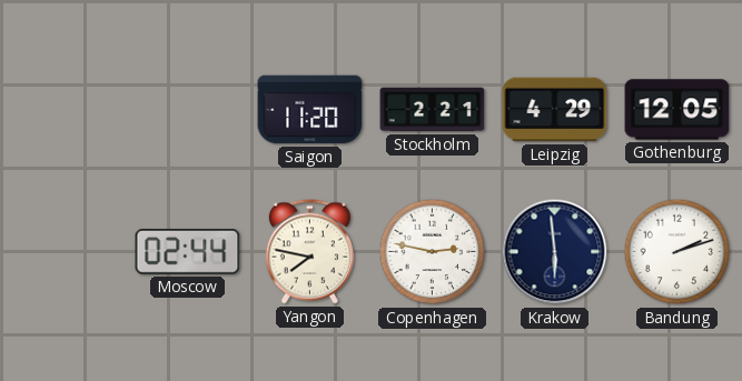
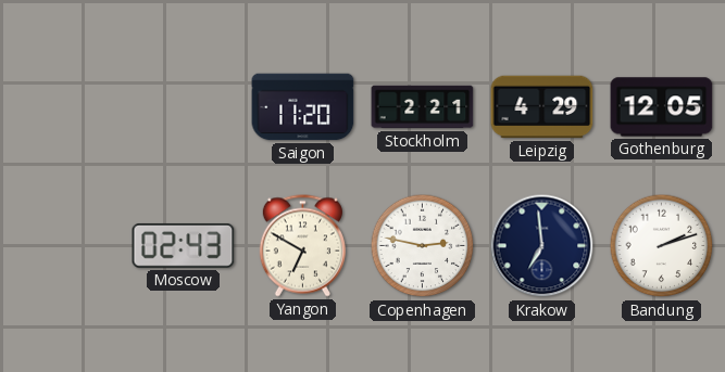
Moscow: 02:44 -> 02:43
Yangon: 7:47 -> 6:50
Krakow: 5:59 -> 6:59
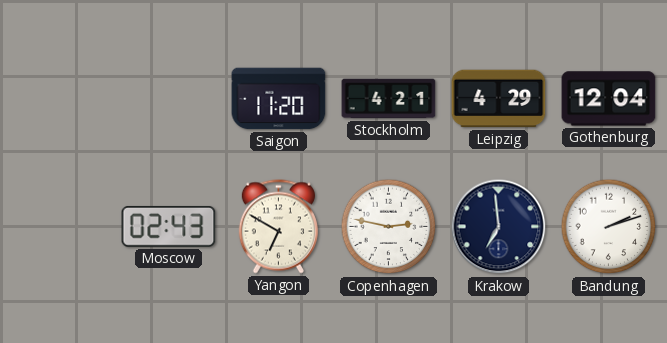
Stockholm: 2:21 -> 4:21
Gothenburg: 12:05 -> 12:04
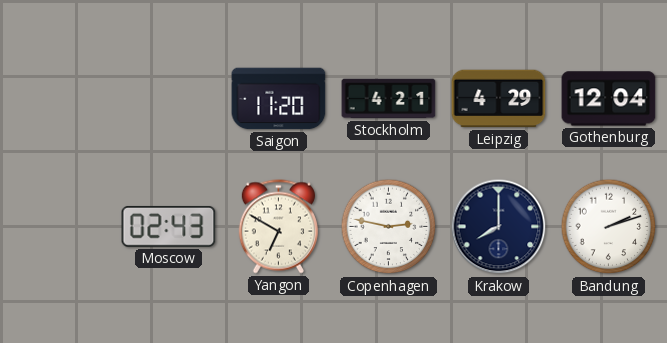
Krakow: 6:59 -> 8:00
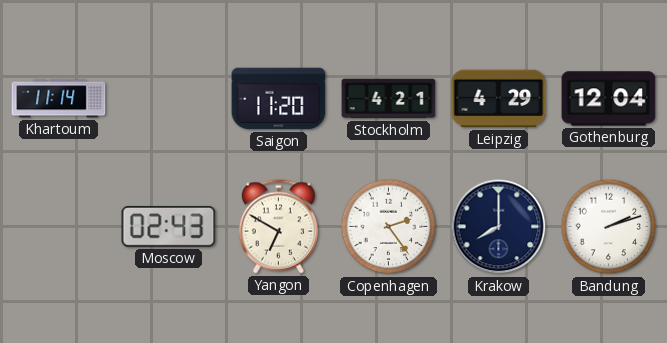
Khartoum: none -> 11:14
Copenhagen: 2:47 -> 2:24
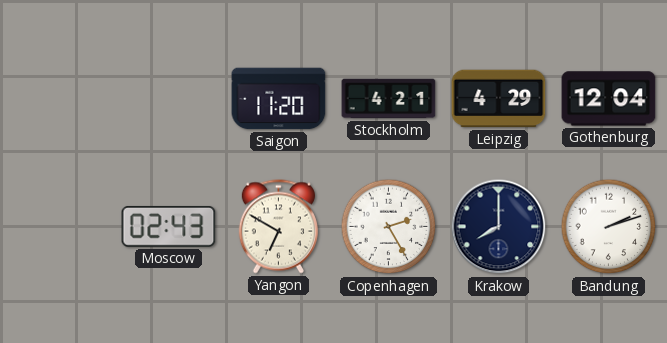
Khartoum: 11:14 -> none
Copenhagen: 2:24 -> 2:25
